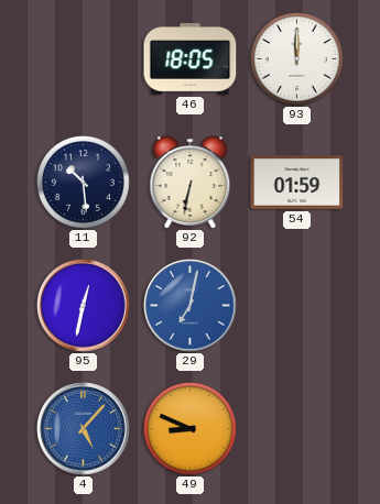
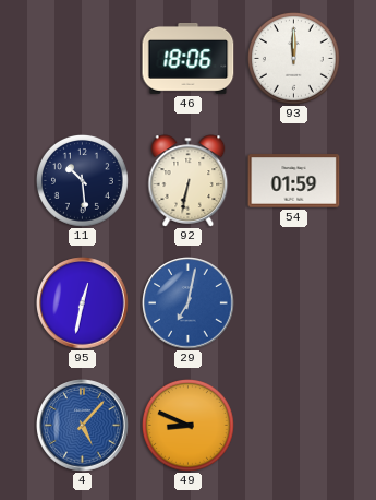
46: 18:05 -> 18:06
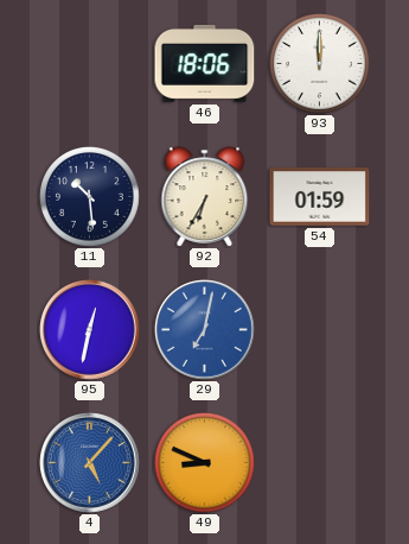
92: 6:32 -> 6:35
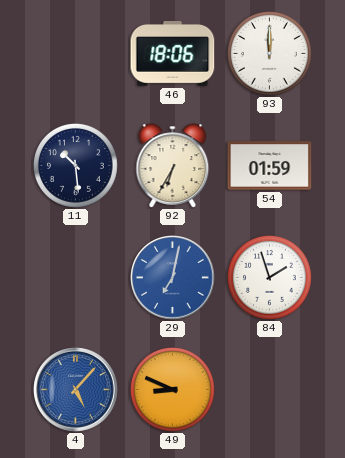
95: 12:32 -> none
84: none -> 1:57
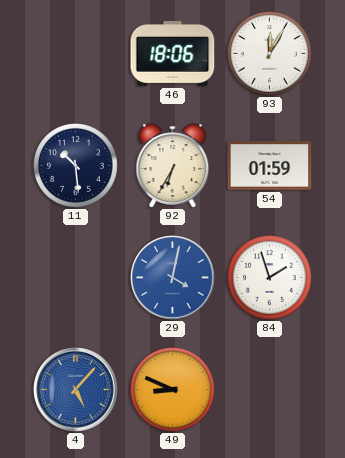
93: 12:00 -> 12:05
29: 7:02 -> 4:02
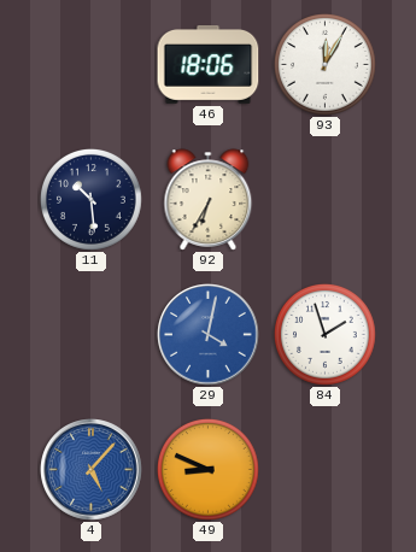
54: 01:59 -> none
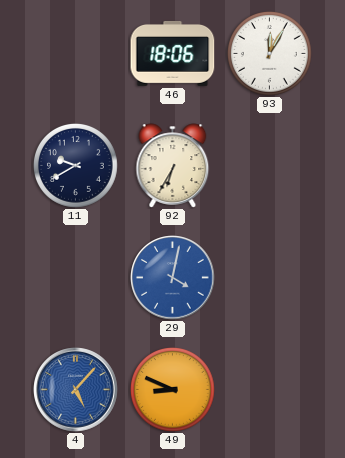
11: 10:29 -> 9:40
84: 1:57 -> none
